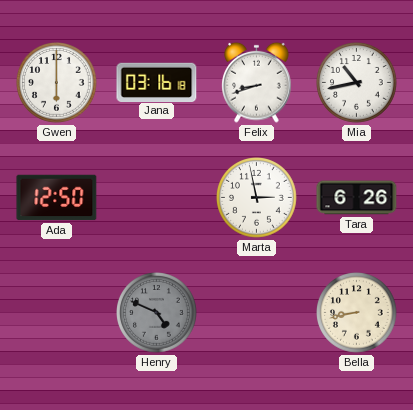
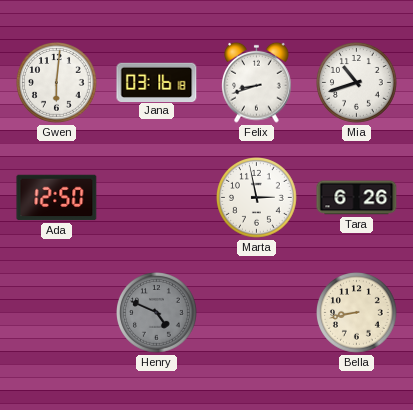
Gwen: 6:00 -> 6:01
Mia: 10:43 -> 10:42
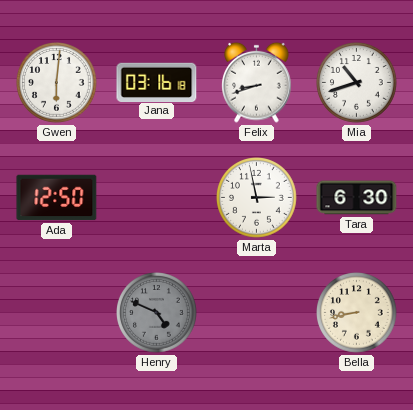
Tara: 6:26 -> 6:30
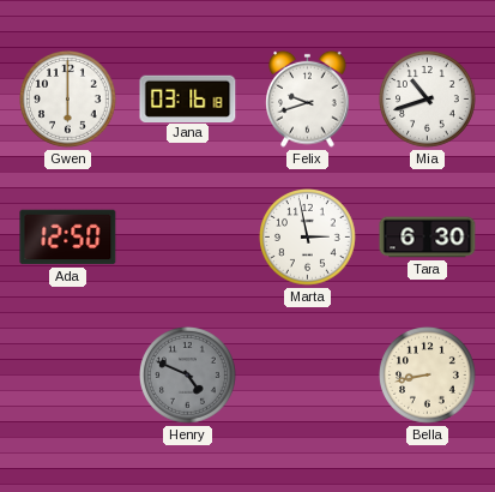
Gwen: 6:01 -> 6:00
Felix: 8:42 -> 9:42
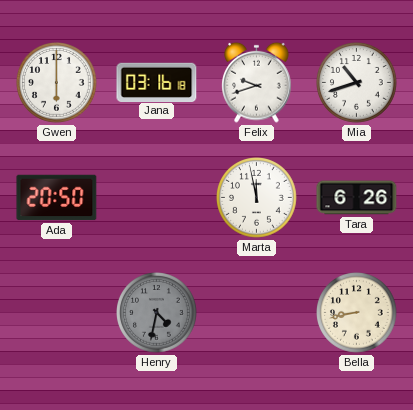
Ada: 12:50 -> 20:50
Marta: 2:58 -> 11:58
Tara: 6:30 -> 6:26
Henry: 4:49 -> 4:32
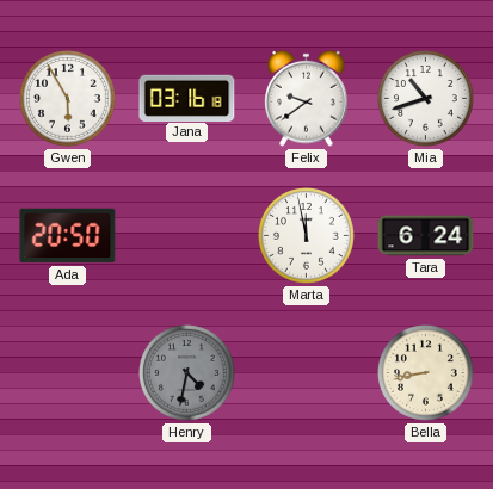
Gwen: 6:00 -> 5:55
Felix: 9:42 -> 9:39
Tara: 6:26 -> 6:24
